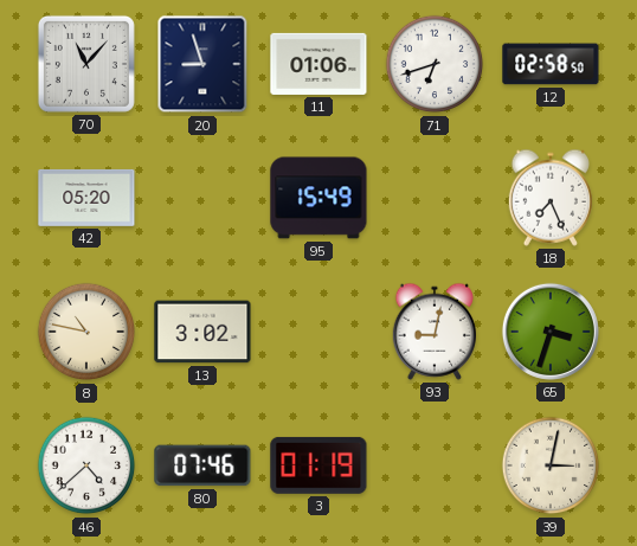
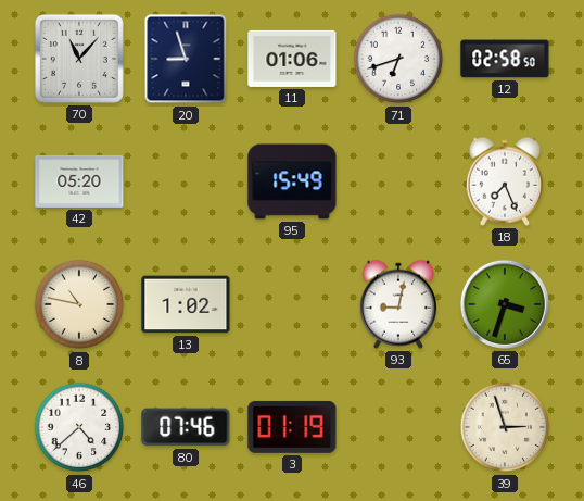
13: 3:02 -> 1:02
39: 3:02 -> 2:57
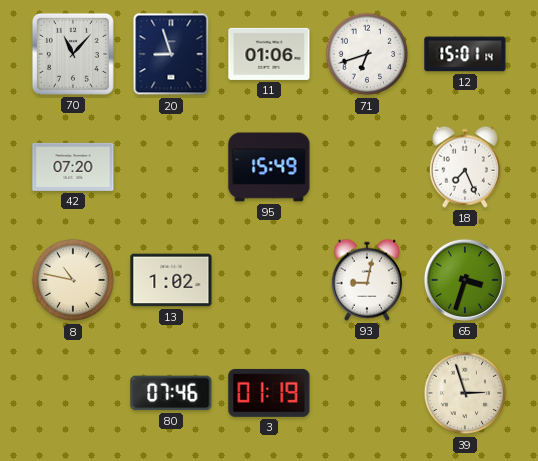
12: 02:58 -> 15:01
42: 05:20 -> 07:20
46: 4:38 -> none
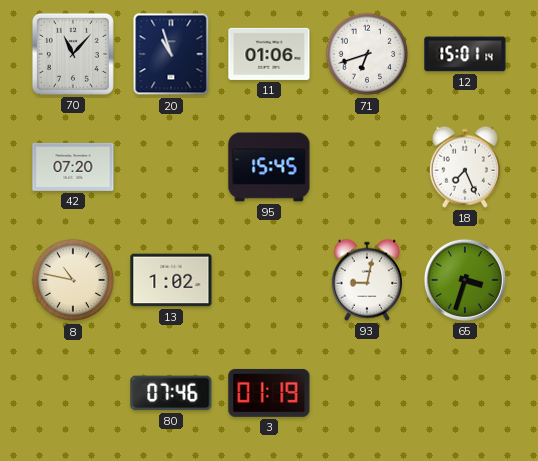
20: 8:57 -> 10:57
95: 15:49 -> 15:45
39: 2:57 -> none
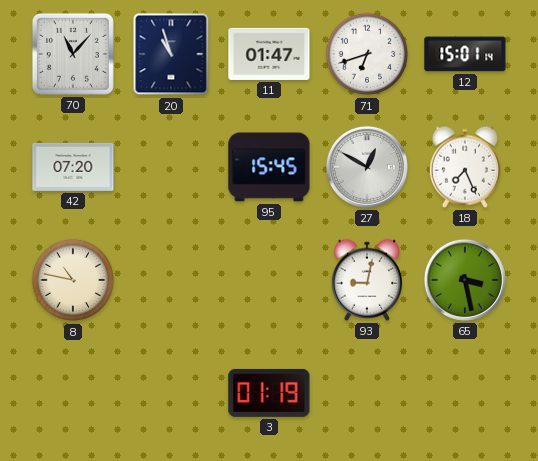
11: 01:06 -> 01:47
27: none -> 12:50
13: 1:02 -> none
65: 3:33 -> 3:28
80: 07:46 -> none
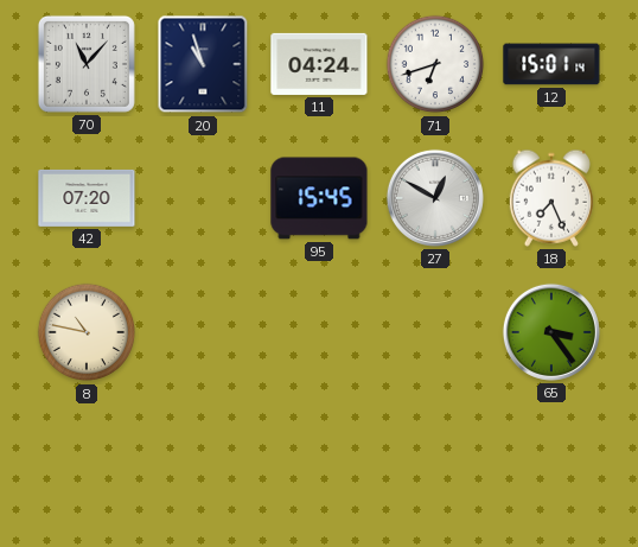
11: 01:47 -> 04:24
93: 9:02 -> none
65: 3:28 -> 3:24
3: 01:19 -> none
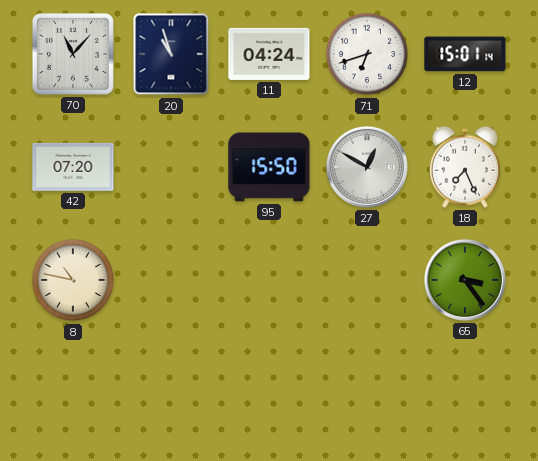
95: 15:45 -> 15:50
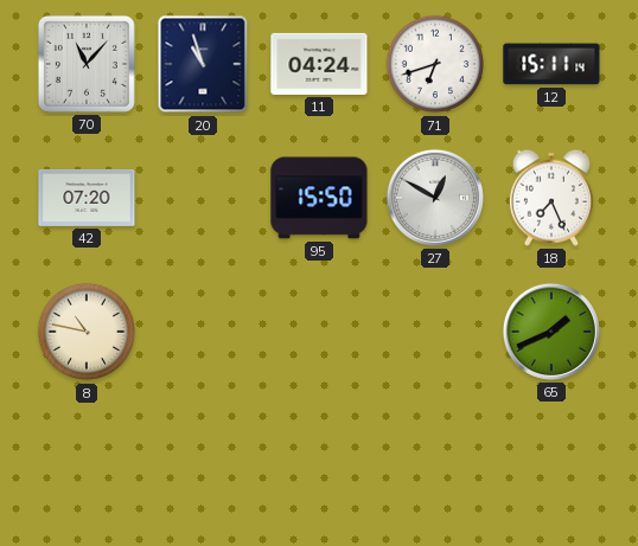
12: 15:01 -> 15:11
65: 3:24 -> 1:41
